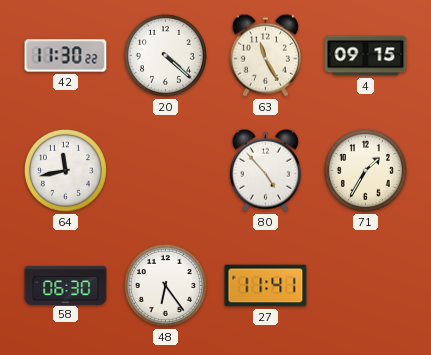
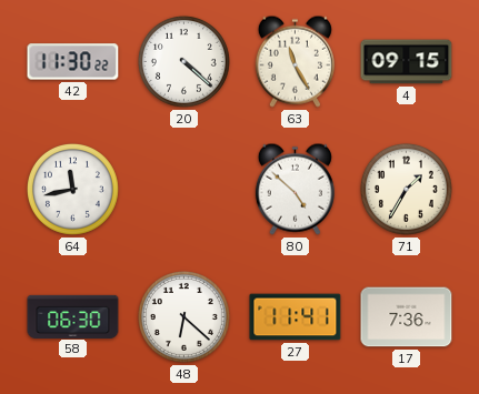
80: 4:53 -> 4:52
48: 6:24 -> 6:22
17: none -> 7:36
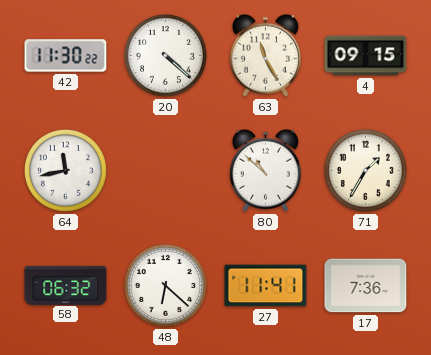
80: 4:52 -> 10:52
58: 06:30 -> 06:32
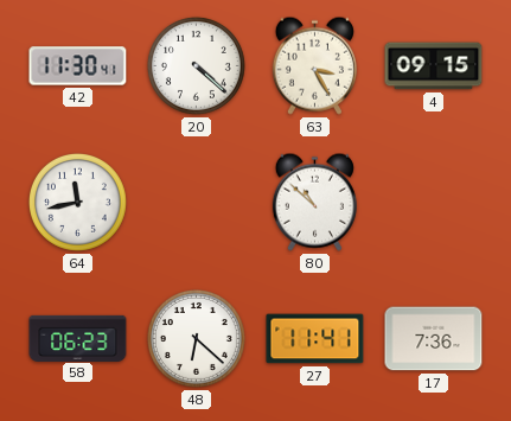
42: 11:30:22 -> 11:30:41
63: 11:25 -> 3:25
71: 1:35 -> none
58: 06:32 -> 06:23
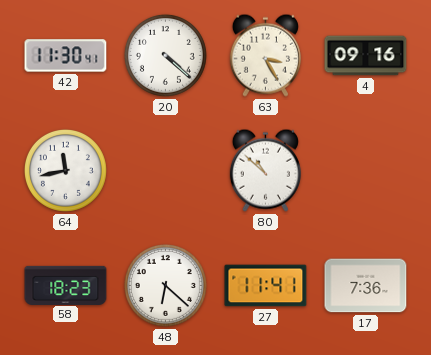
4: 09:15 -> 09:16
58: 06:23 -> 18:23
